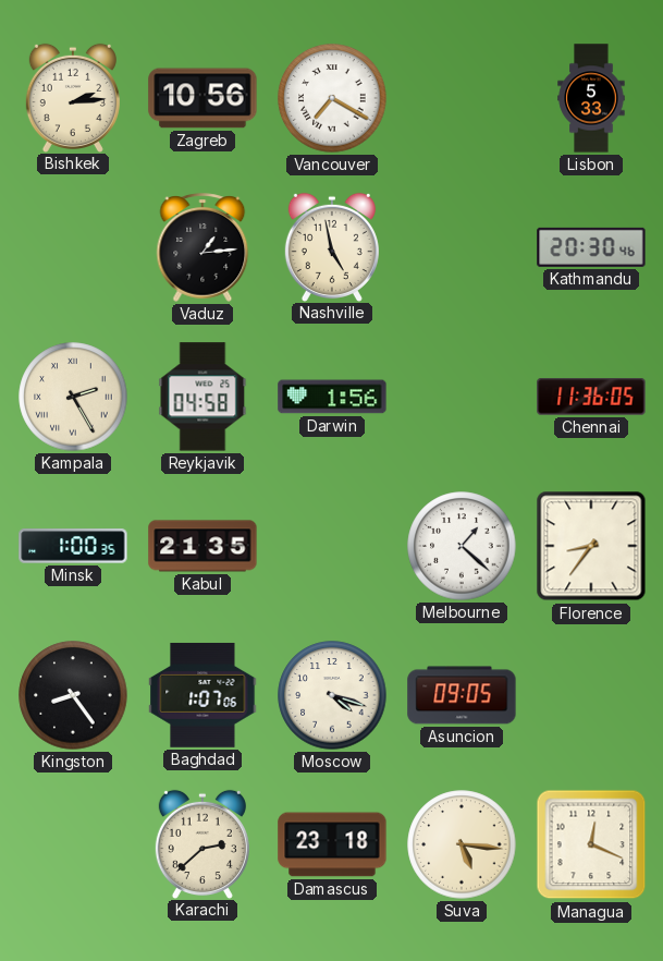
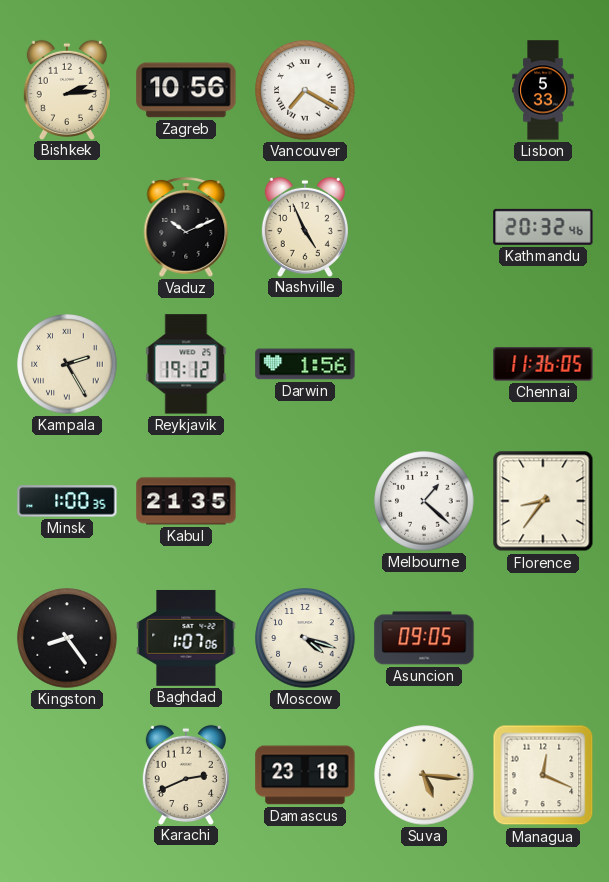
Vaduz: 1:14 -> 10:11
Nashville: 4:58 -> 4:56
Kathmandu: 20:30 -> 20:32
Reykjavik: 04:58 -> 19:12
Karachi: 2:38 -> 2:41
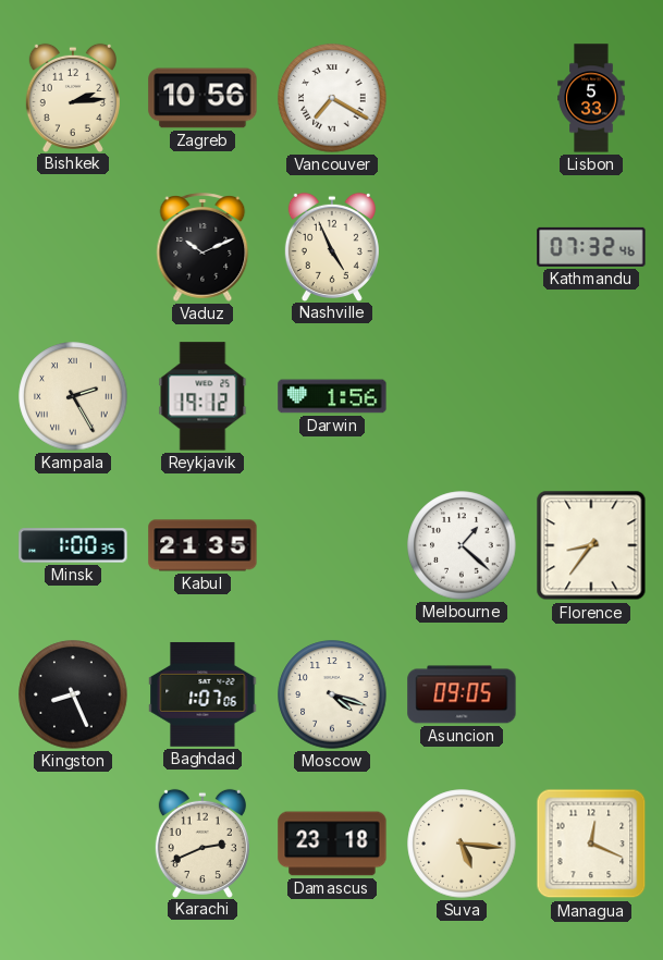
Kathmandu: 20:32 -> 07:32
Chennai: 11:36 -> none
Kingston: 8:24 -> 8:26
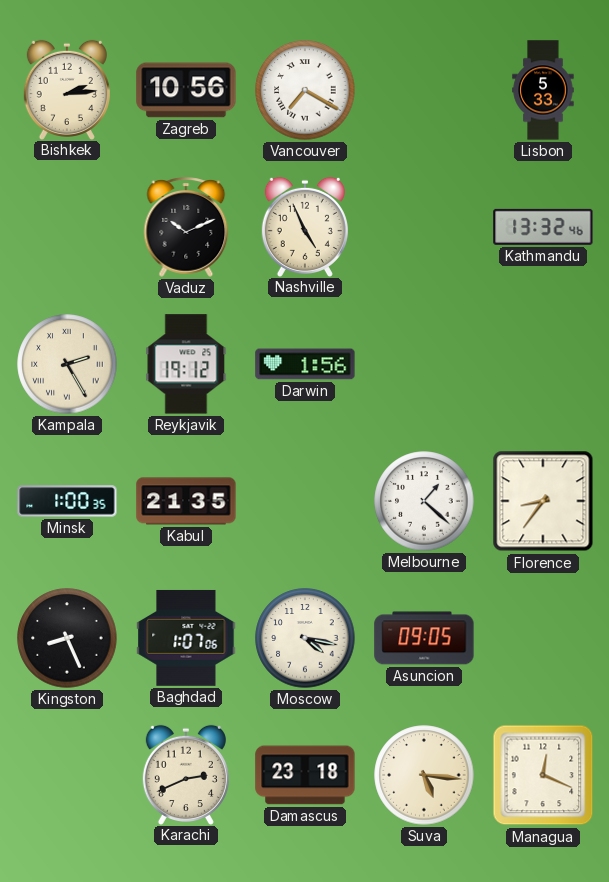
Kathmandu: 07:32 -> 13:32
Moscow: 4:18 -> 4:17
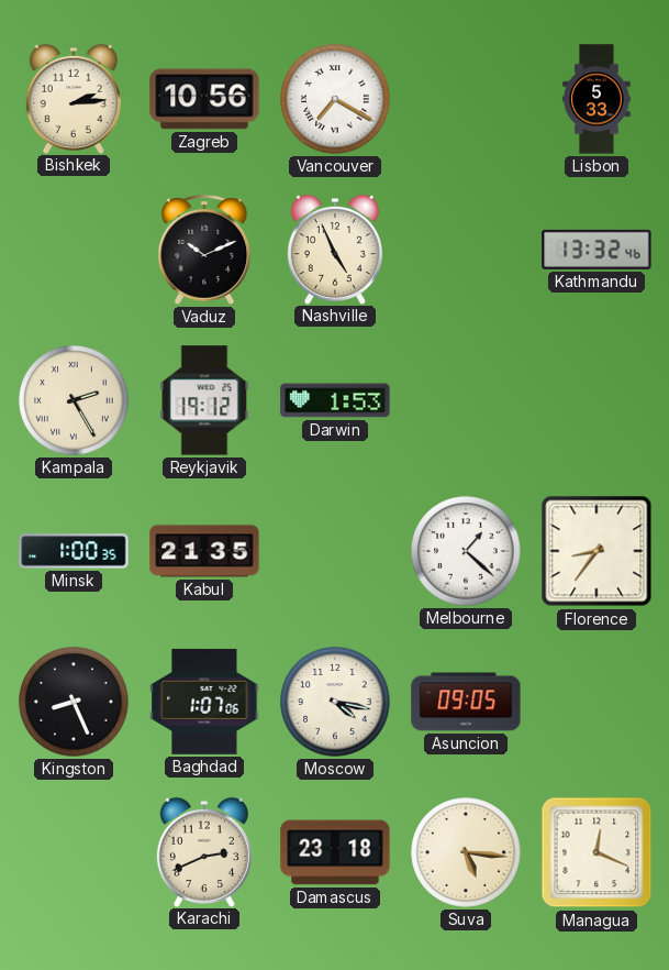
Darwin: 1:56 -> 1:53
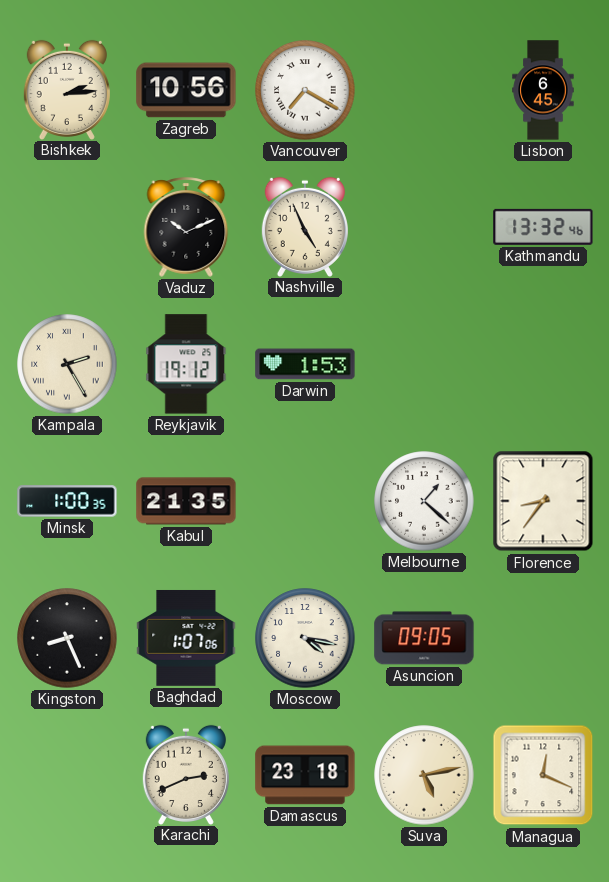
Lisbon: 5:33 -> 6:45
Suva: 5:16 -> 5:13
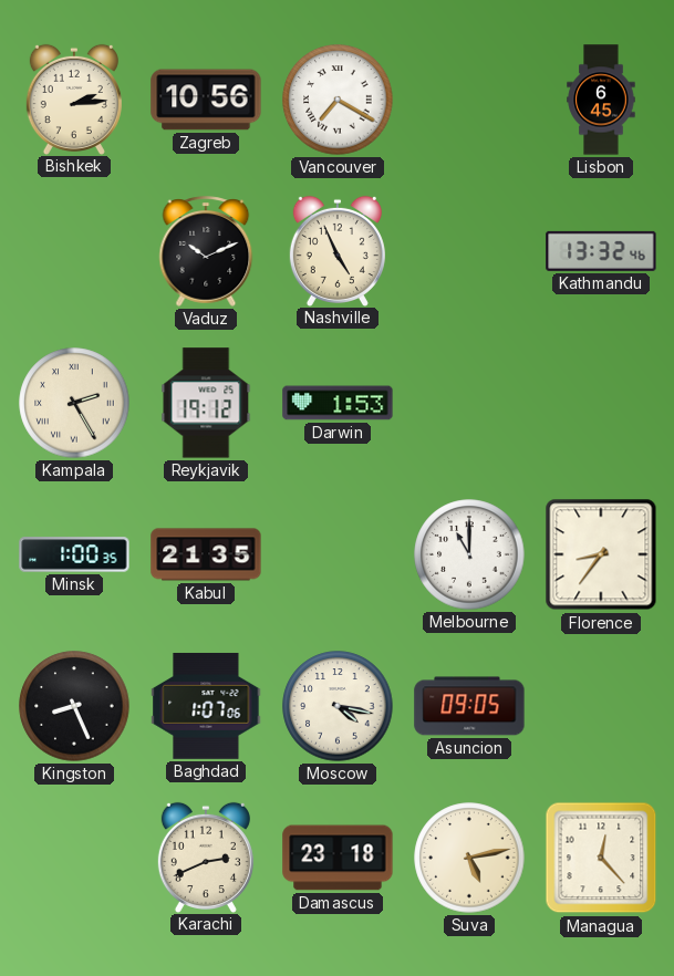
Melbourne: 1:22 -> 11:00
Managua: 12:19 -> 12:23
